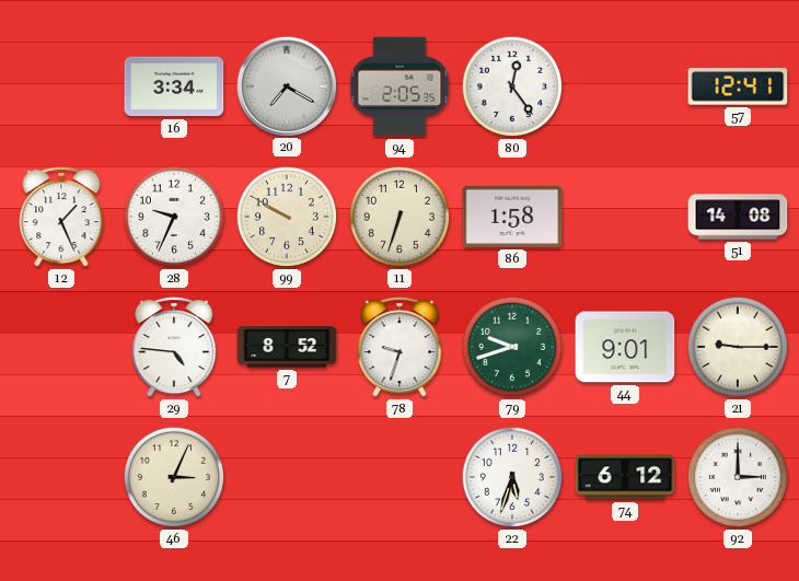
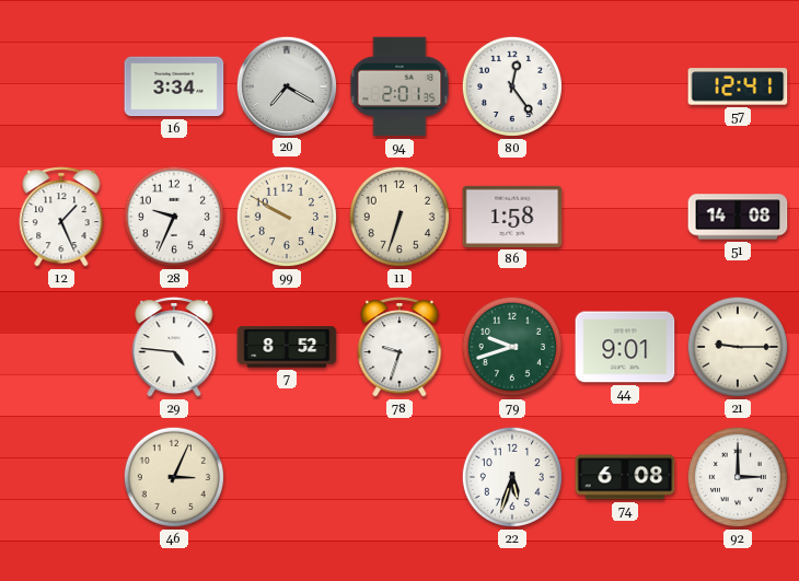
94: 2:05 -> 2:01
74: 6:12 -> 6:08
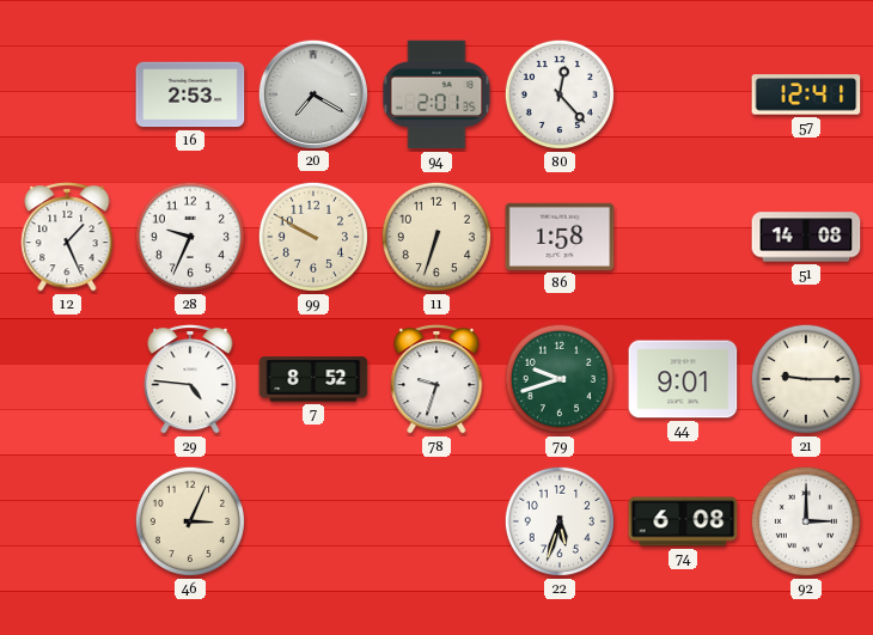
16: 3:34 -> 2:53
80: 12:24 -> 12:23
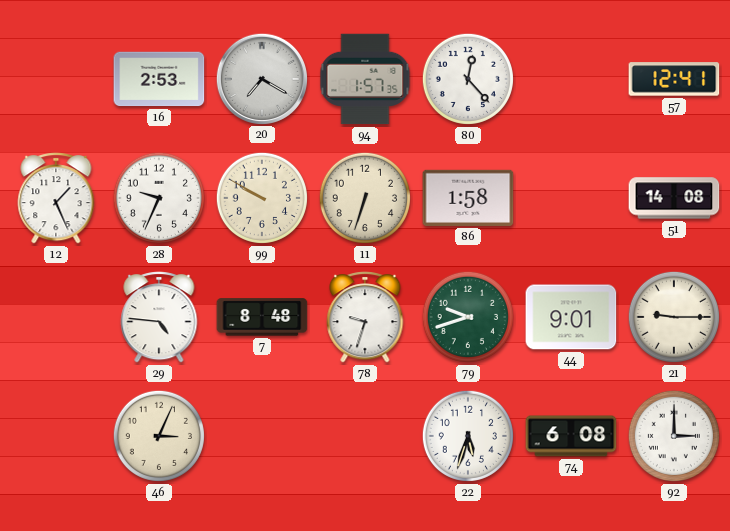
94: 2:01 -> 1:57
7: 8:52 -> 8:48
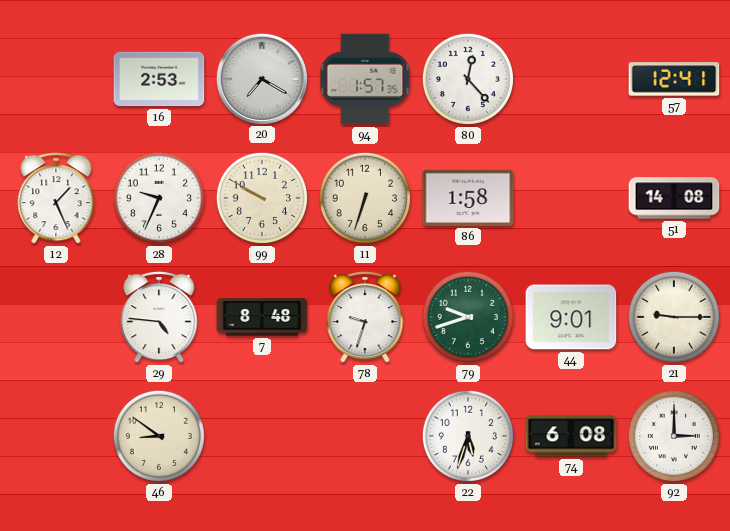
46: 3:04 -> 8:51
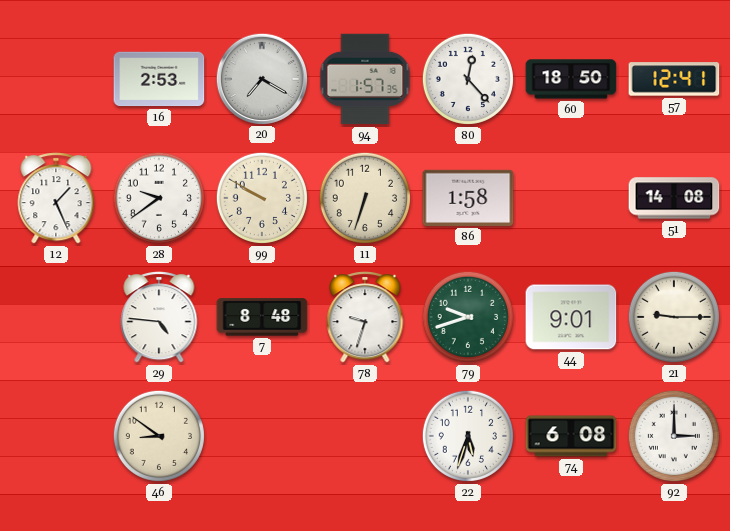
60: none -> 18:50
28: 9:34 -> 9:39
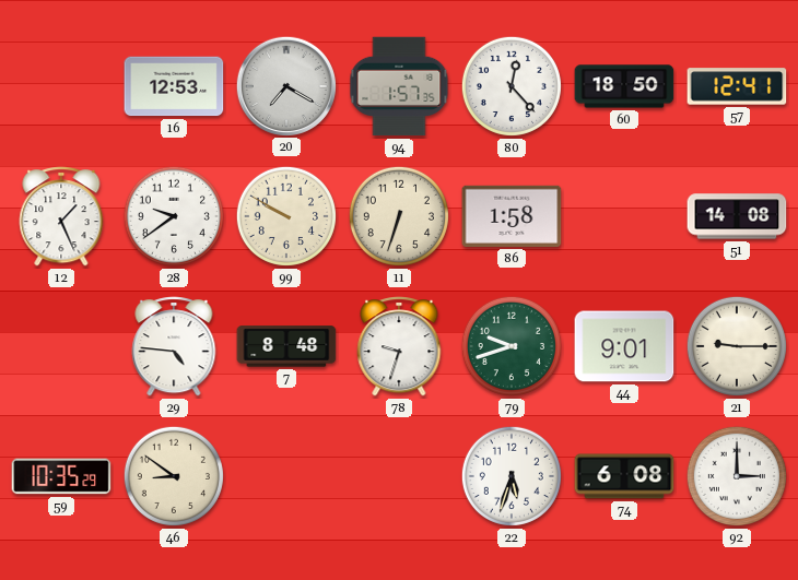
16: 2:53 -> 12:53
59: none -> 10:35
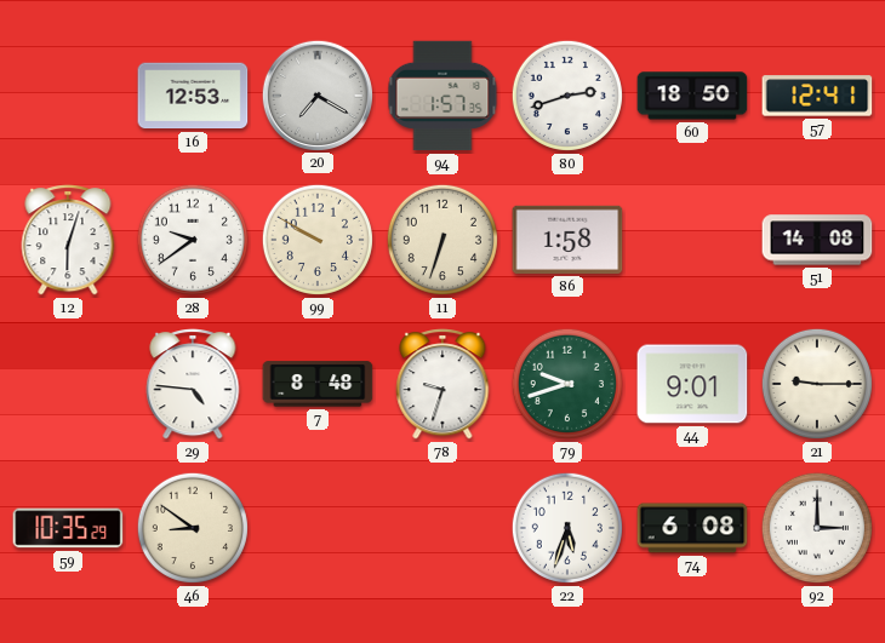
80: 12:23 -> 2:42
12: 1:26 -> 6:03
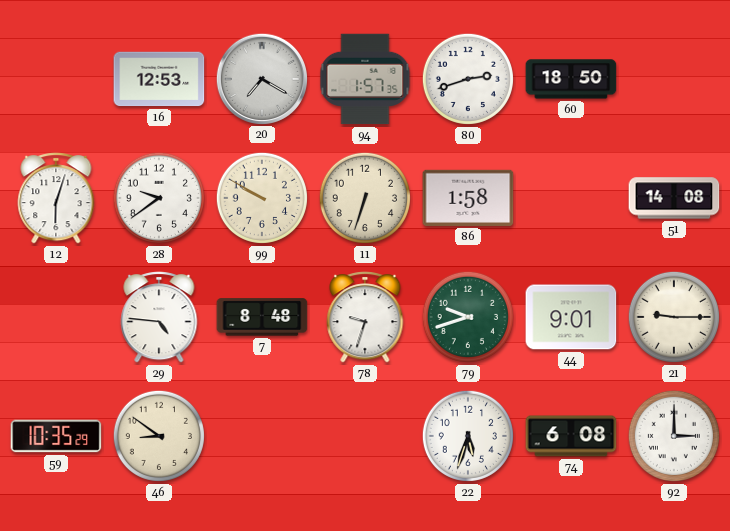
57: 12:41 -> none
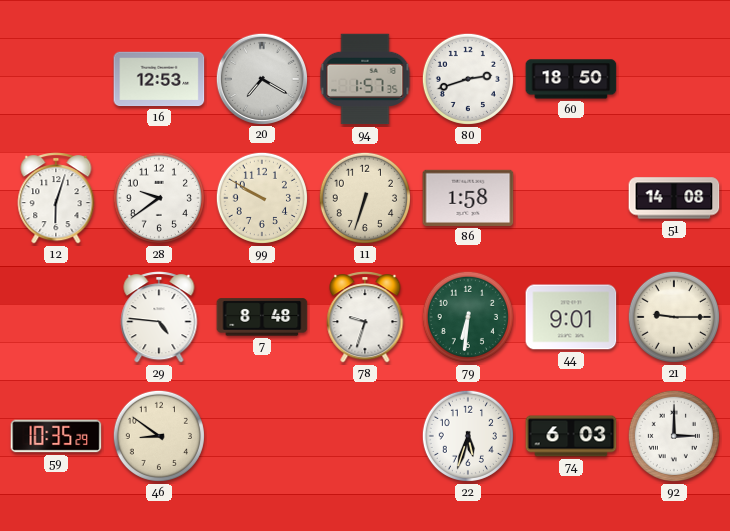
79: 9:42 -> 6:31
74: 6:08 -> 6:03
